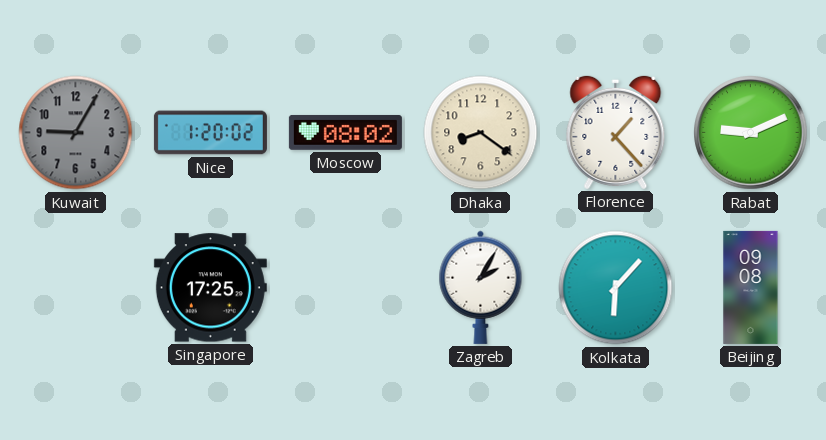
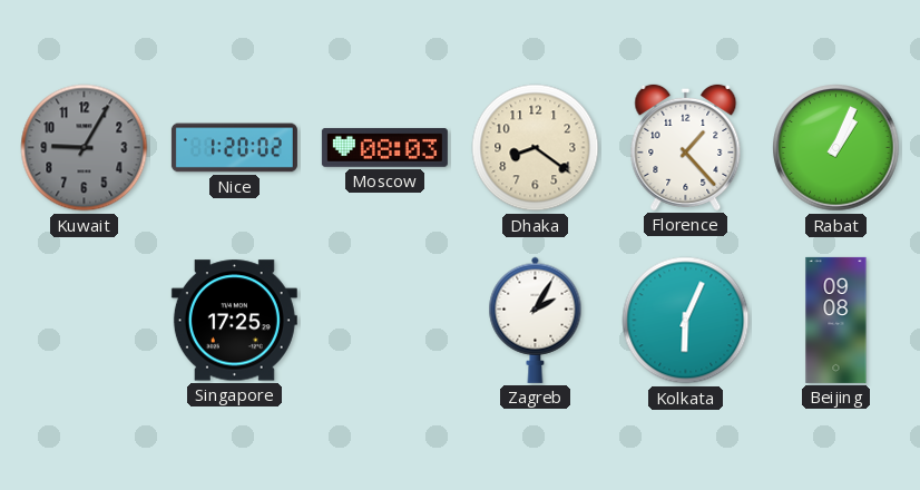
Moscow: 08:02 -> 08:03
Rabat: 9:11 -> 1:04
Kolkata: 6:07 -> 6:04
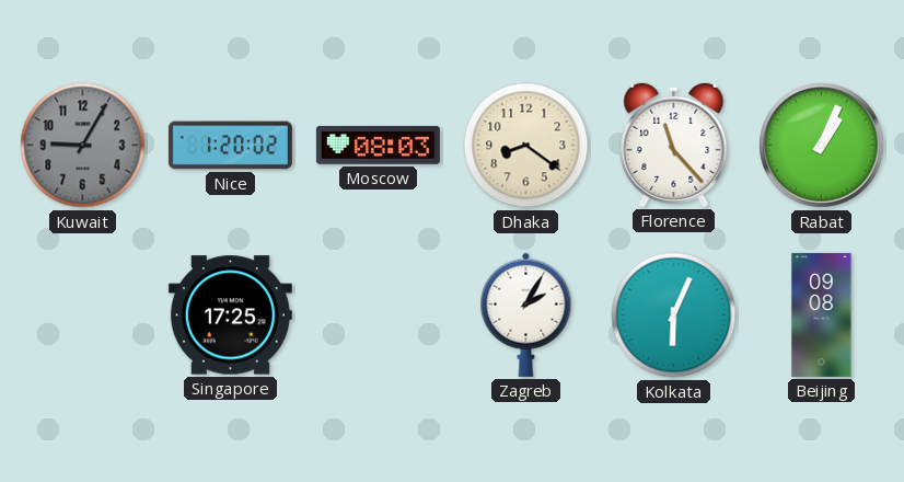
Florence: 1:23 -> 11:23
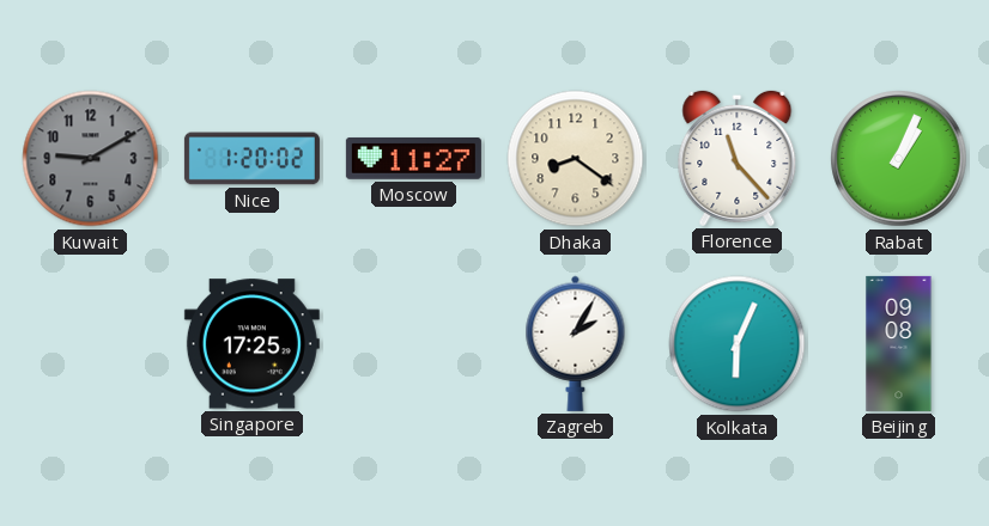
Kuwait: 9:05 -> 9:10
Moscow: 08:03 -> 11:27
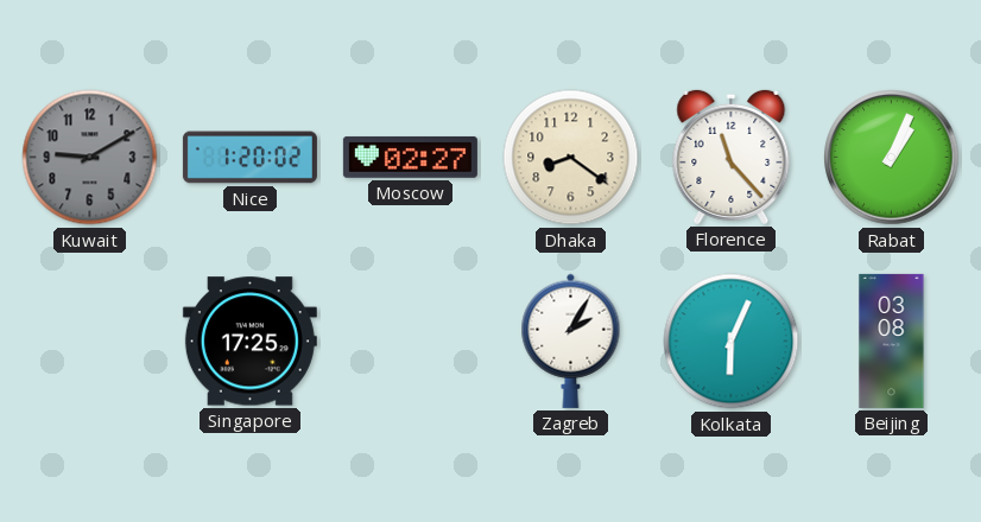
Moscow: 11:27 -> 02:27
Beijing: 09:08 -> 03:08
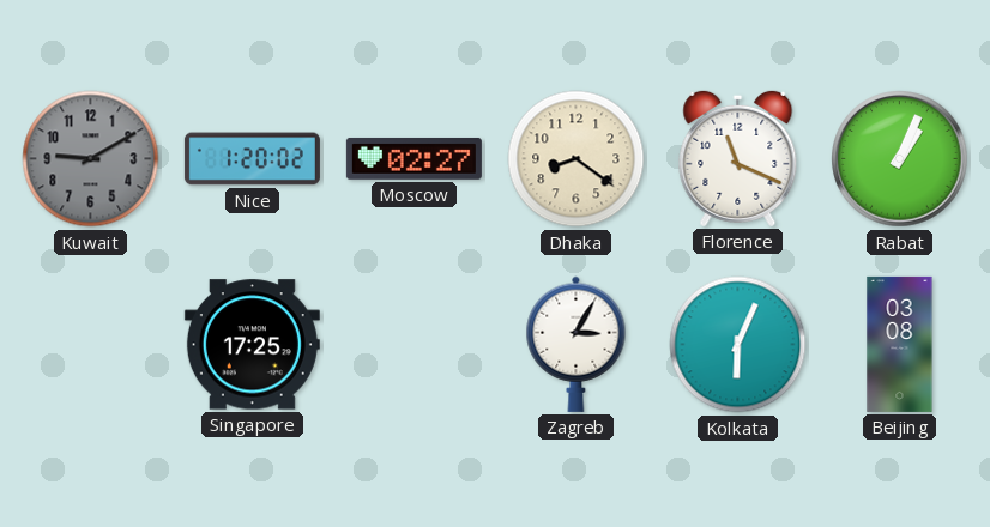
Florence: 11:23 -> 11:19
Zagreb: 2:05 -> 3:05
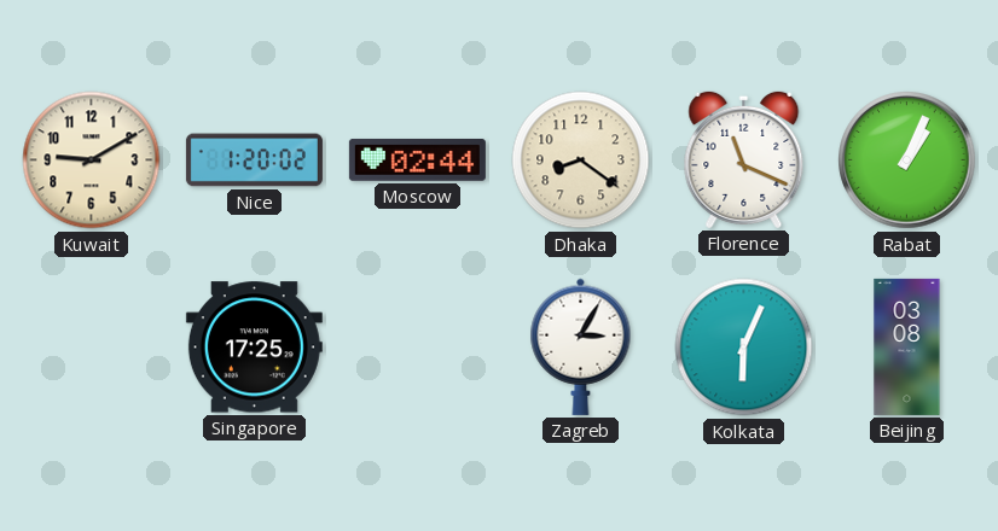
Kuwait dial: grey -> cream
Moscow: 02:27 -> 02:44
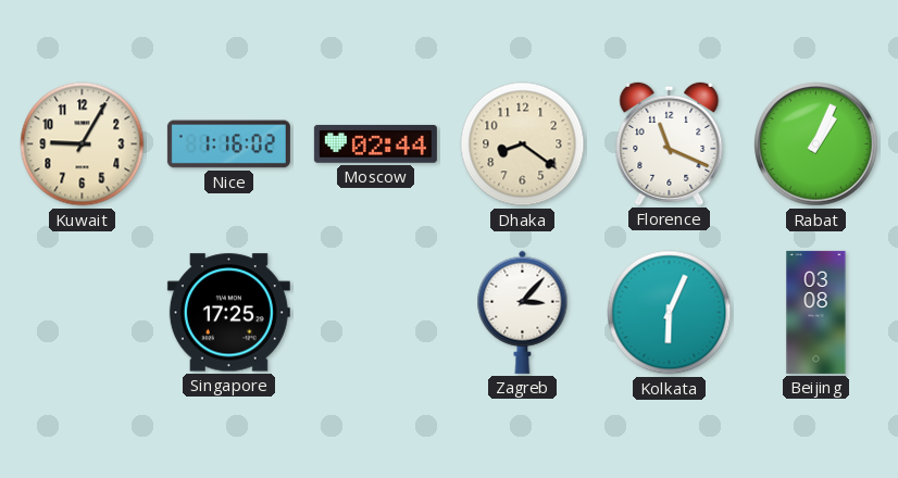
Kuwait: 9:10 -> 9:05
Nice: 1:20 -> 1:16
Zagreb: 3:05 -> 3:07
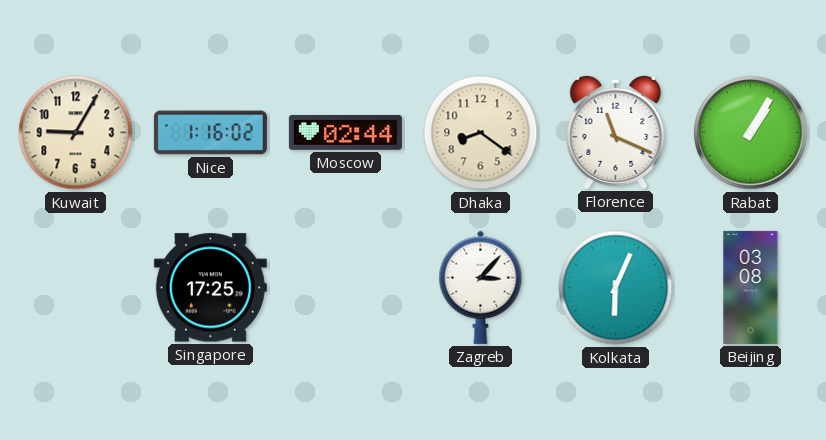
Rabat: 1:04 -> 1:05
